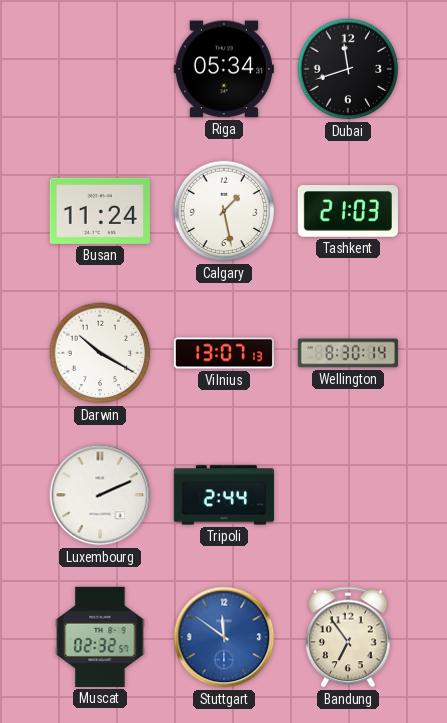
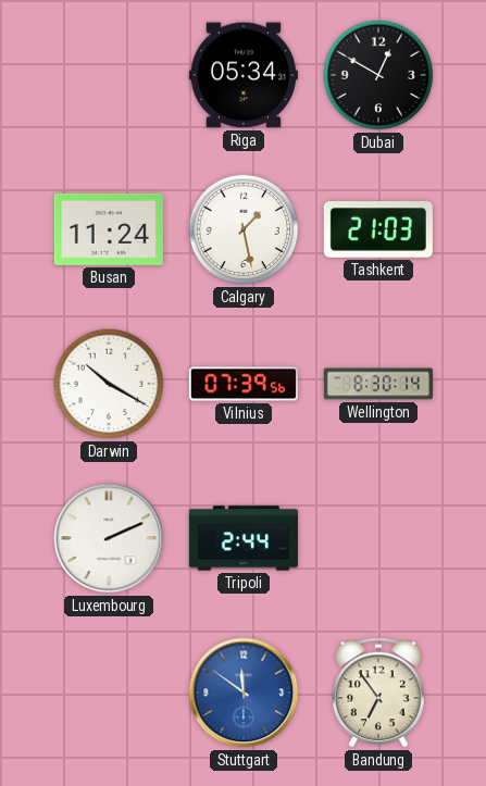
Dubai: 11:42 -> 12:50
Vilnius: 13:07 -> 07:39
Muscat: 02:32 -> none
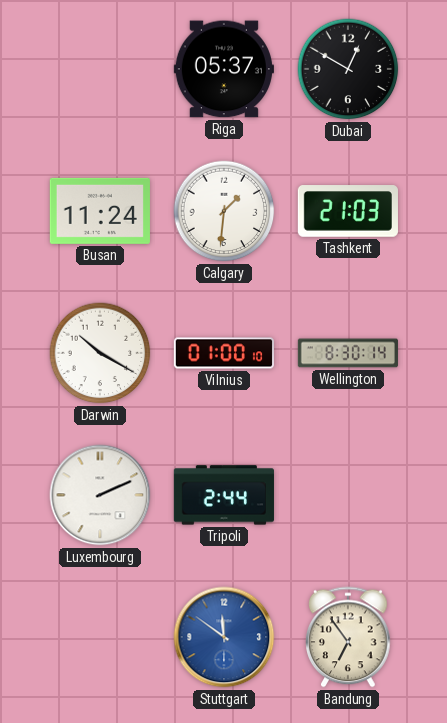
Riga: 05:34 -> 05:37
Calgary: 1:28 -> 1:31
Vilnius: 07:39 -> 01:00
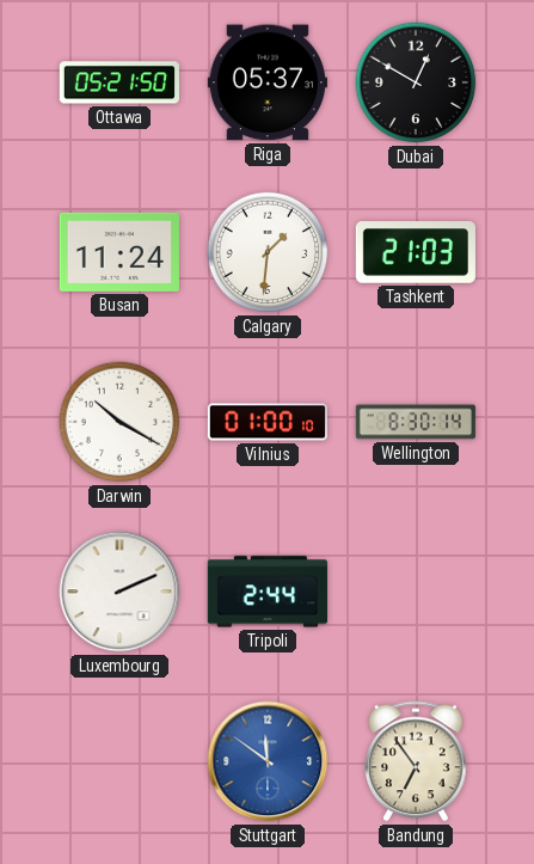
Ottawa: none -> 05:21
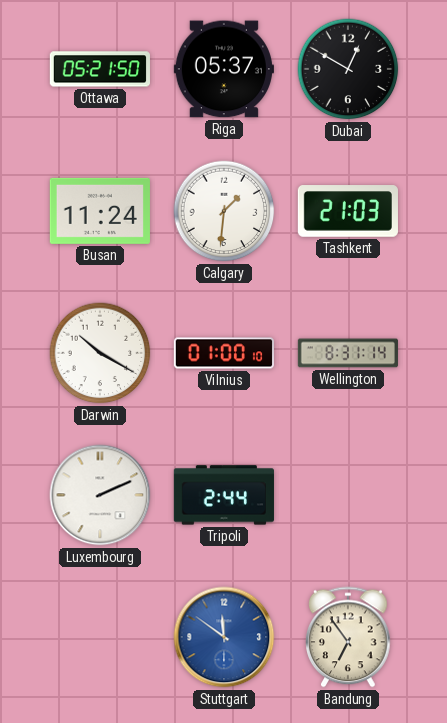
Wellington: 8:30 -> 8:31
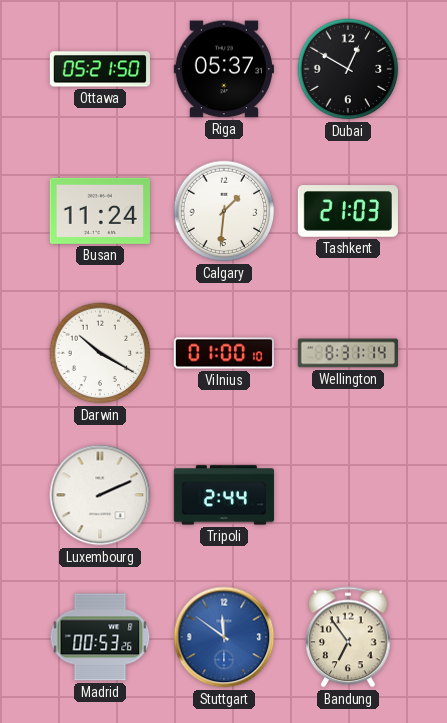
Madrid: none -> 00:53
